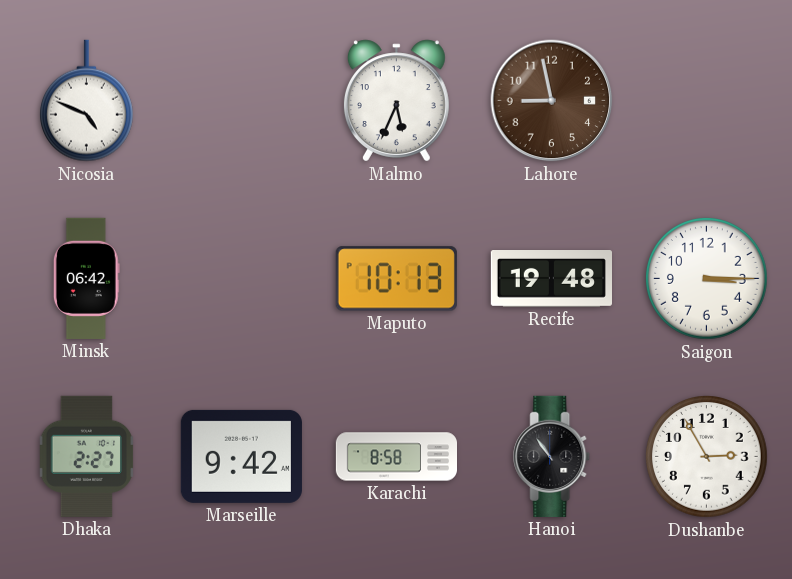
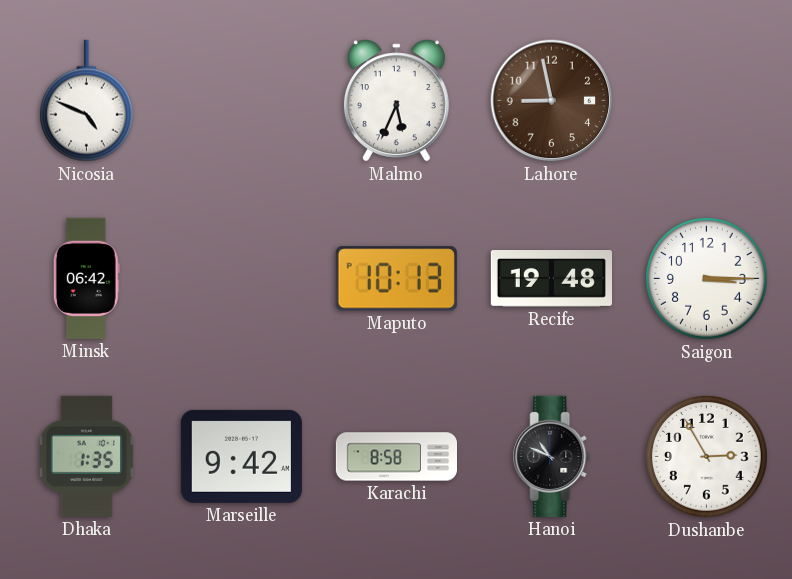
Dhaka: 2:27 -> 1:35
Hanoi: 10:54 -> 10:49
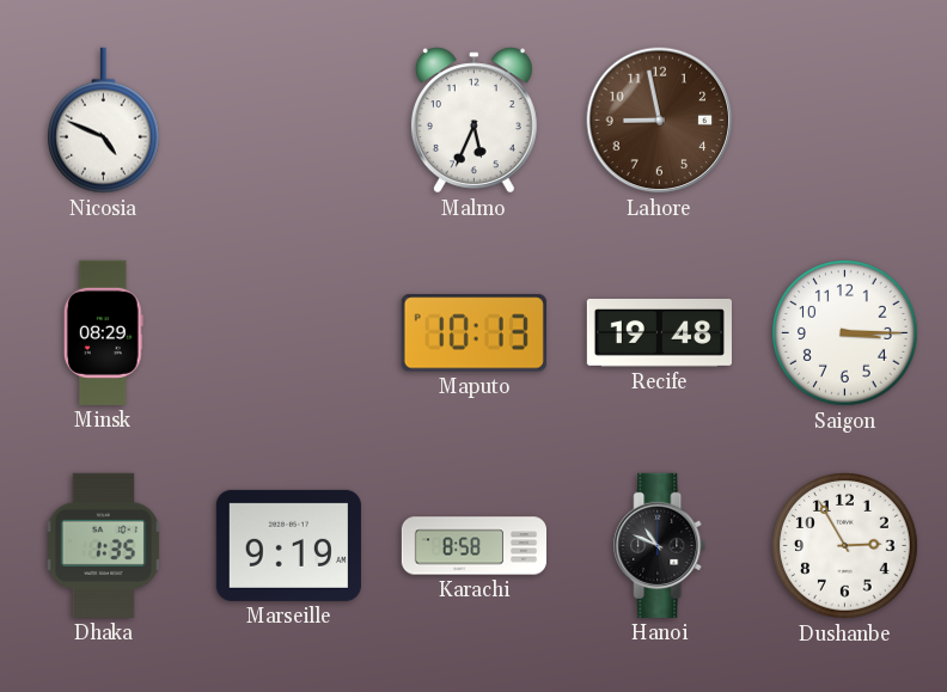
Minsk: 06:42 -> 08:29
Marseille: 9:42 -> 9:19
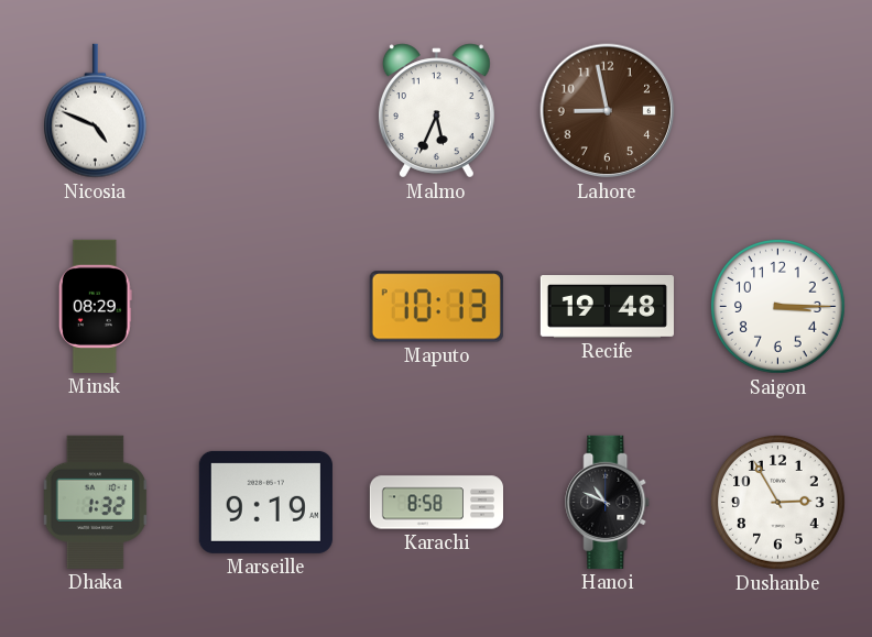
Dhaka: 1:35 -> 1:32
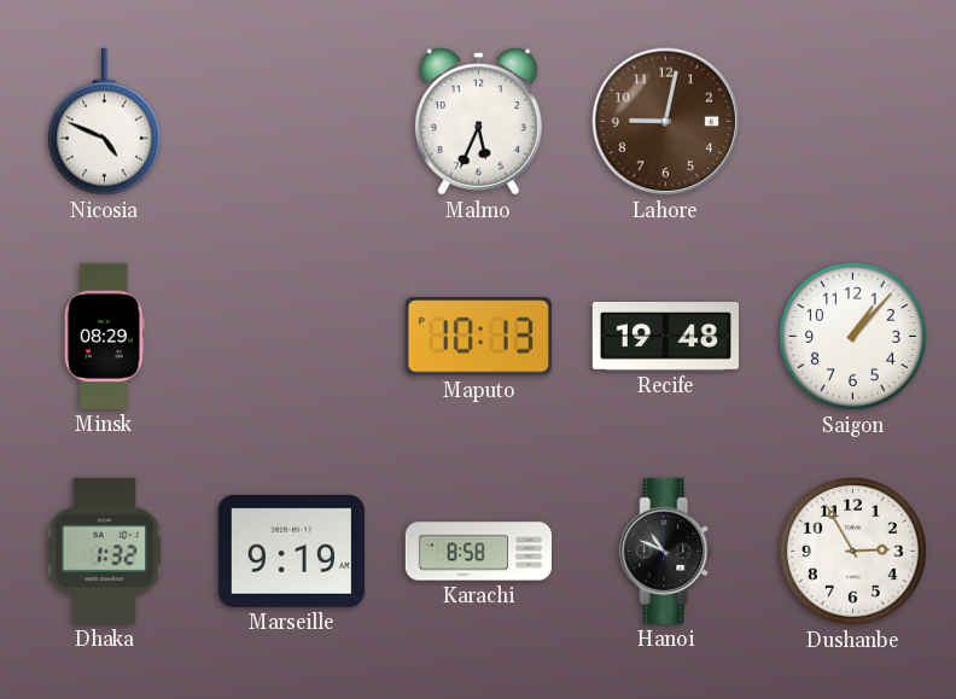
Lahore: 8:58 -> 9:02
Saigon: 3:15 -> 1:07
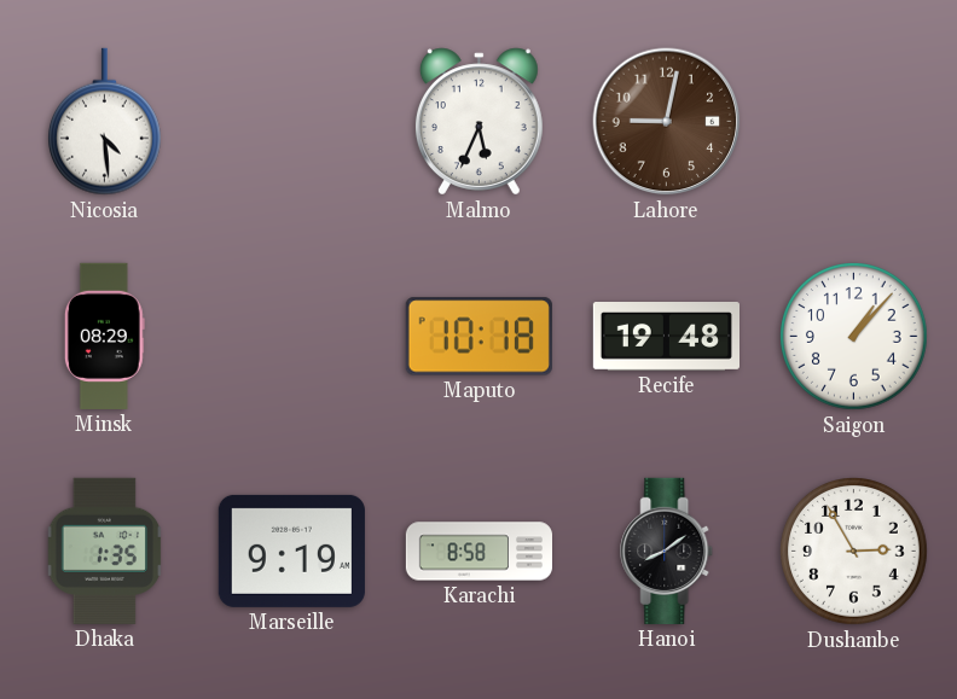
Nicosia: 4:49 -> 4:29
Maputo: 10:13 -> 10:18
Dhaka: 1:32 -> 1:35
Hanoi: 10:49 -> 8:09
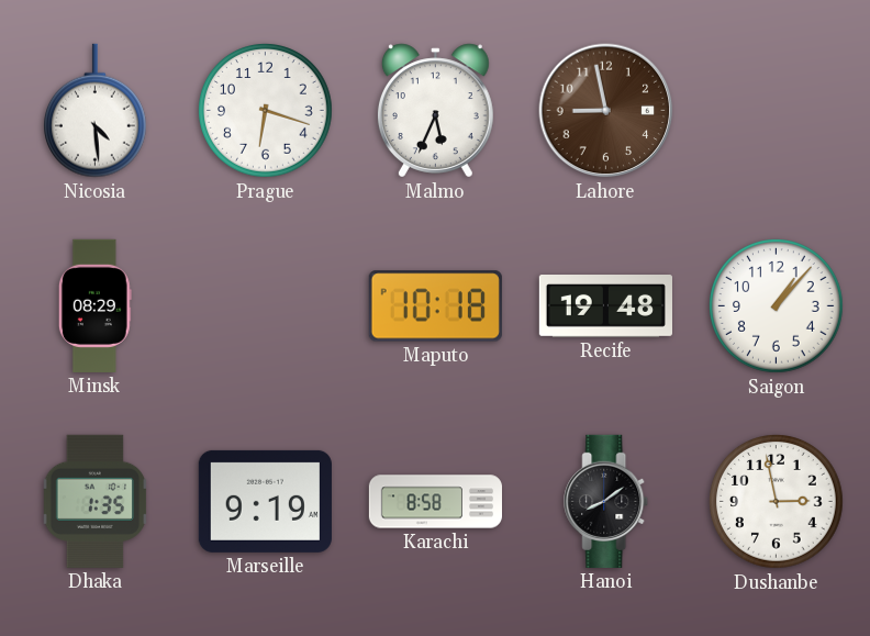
Prague: none -> 6:18
Lahore: 9:02 -> 8:58
Dushanbe: 2:55 -> 2:58
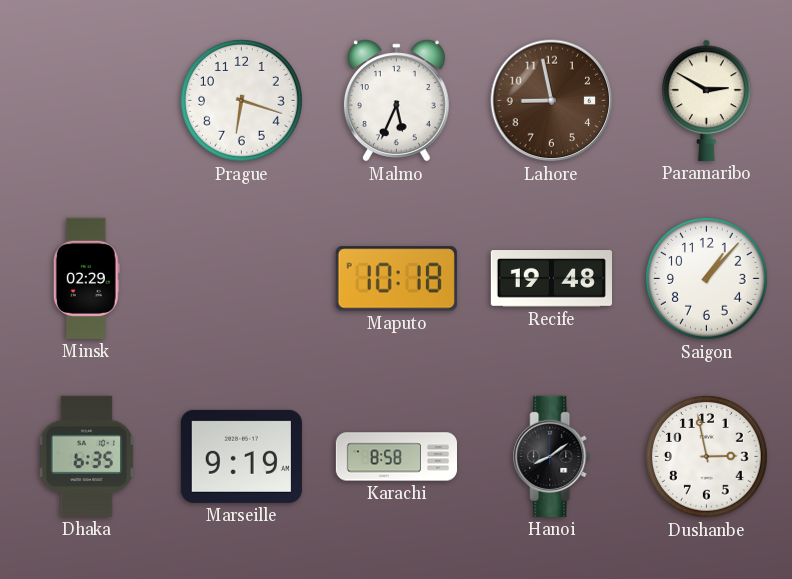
Nicosia: 4:29 -> none
Paramaribo: none -> 2:50
Minsk: 08:29 -> 02:29
Dhaka: 1:35 -> 6:35
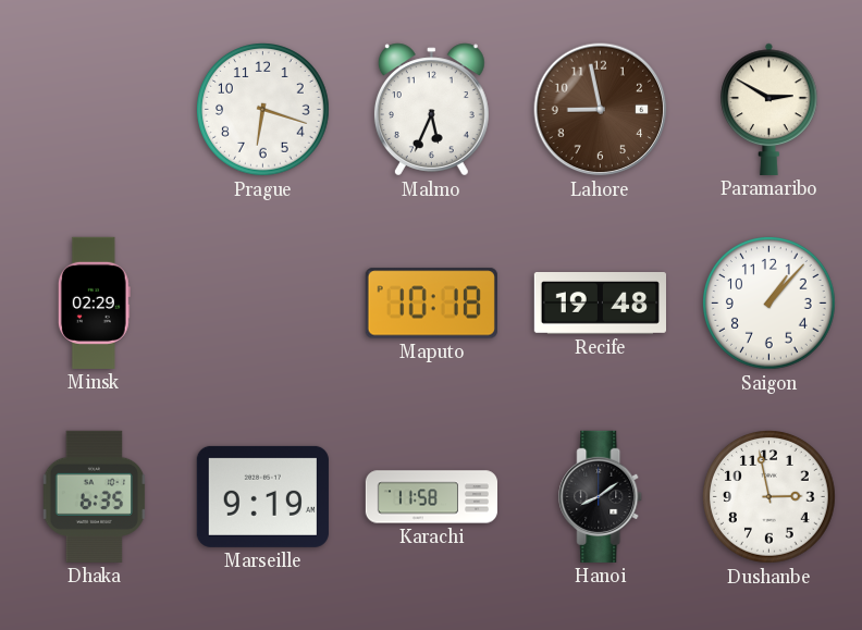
Karachi: 8:58 -> 11:58
